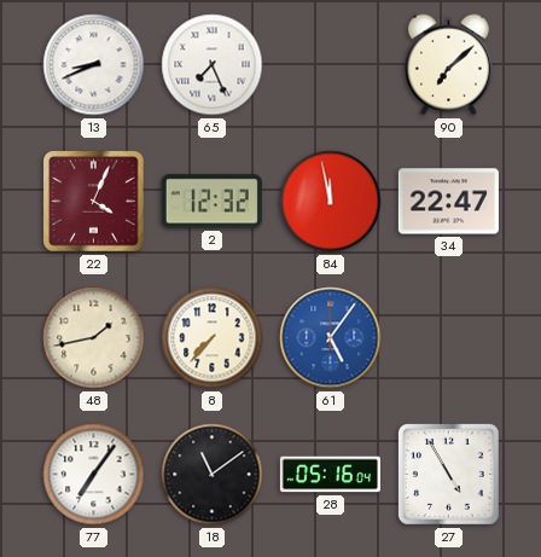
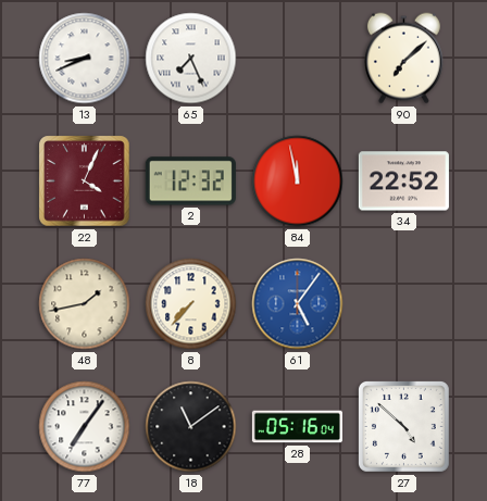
34: 22:47 -> 22:52
27: 4:55 -> 4:52
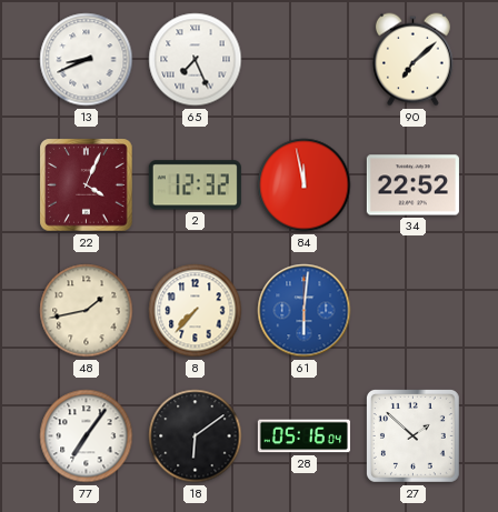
61: 5:06 -> 6:01
18: 11:09 -> 6:09
27: 4:52 -> 1:52
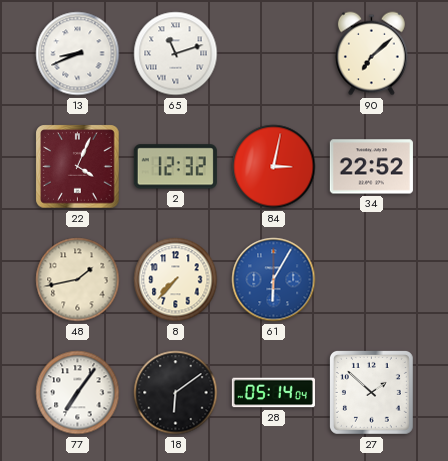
65: 7:26 -> 11:12
84: 11:58 -> 3:02
61: 6:01 -> 6:05
28: 05:16 -> 05:14
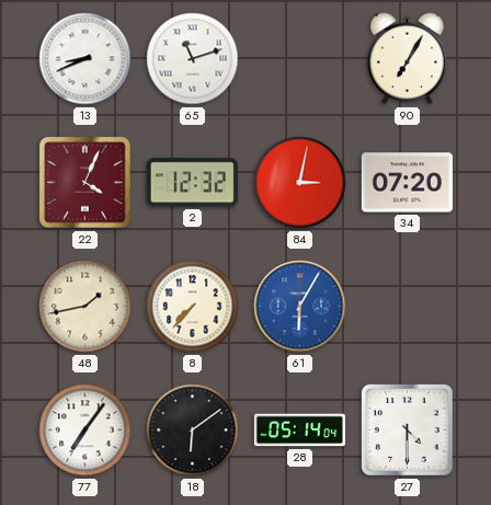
90: 7:08 -> 7:05
34: 22:52 -> 07:20
27: 1:52 -> 4:30
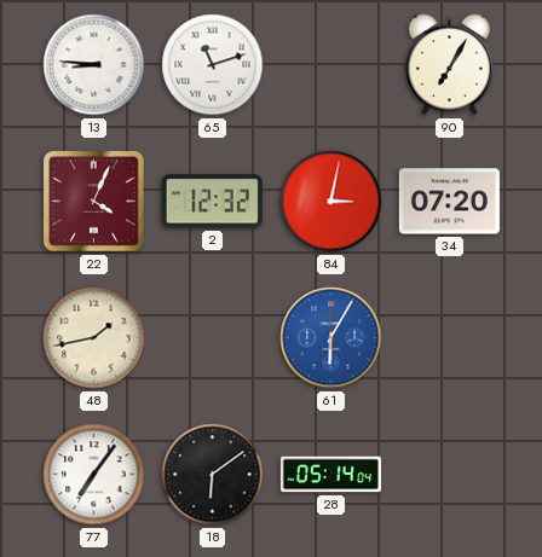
13: 8:41 -> 8:46
8: 7:37 -> none
27: 4:30 -> none
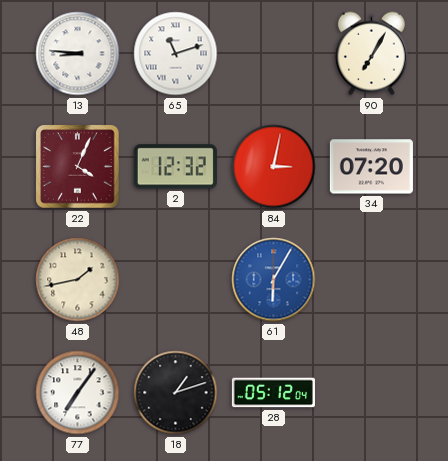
18: 6:09 -> 1:12
28: 05:14 -> 05:12
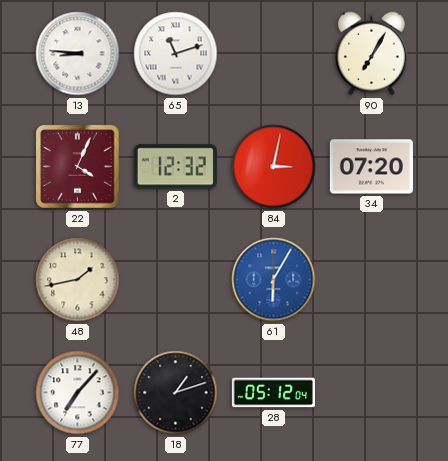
77: 7:06 -> 7:07
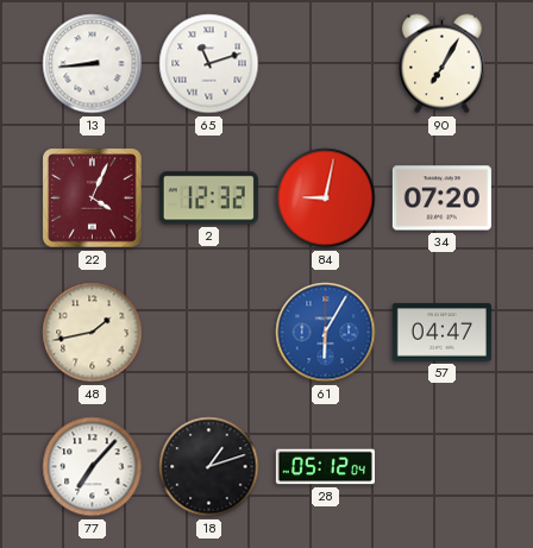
13: 8:46 -> 8:44
84: 3:02 -> 9:02
57: none -> 04:47
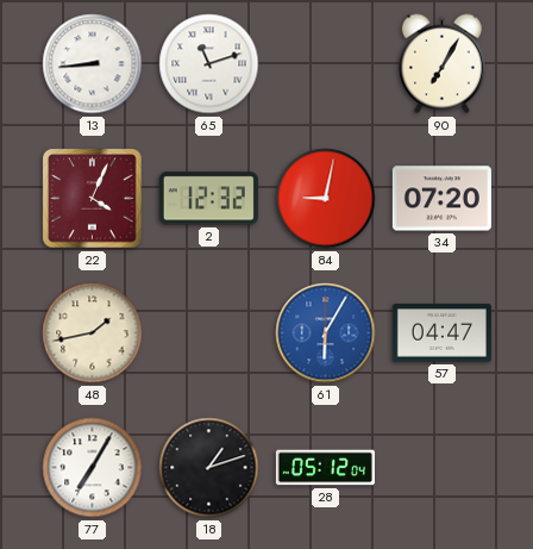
77: 7:07 -> 7:05
